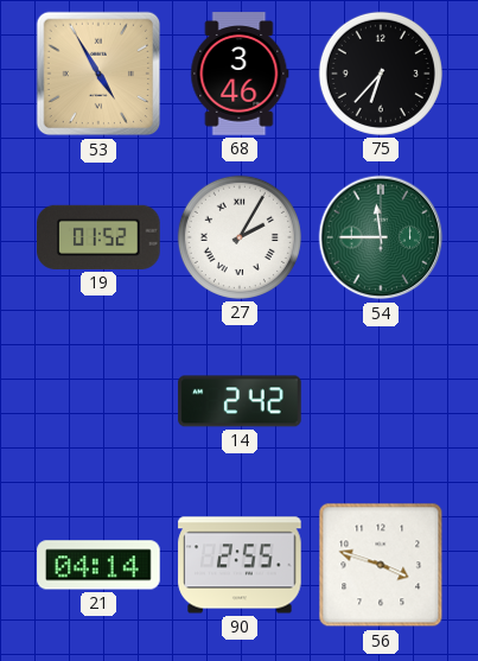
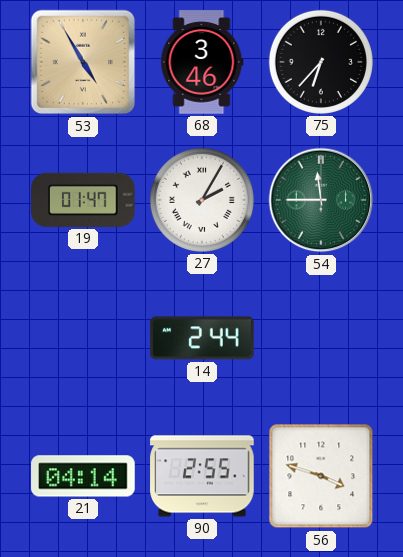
19: 01:52 -> 01:47
14: 2:42 -> 2:44
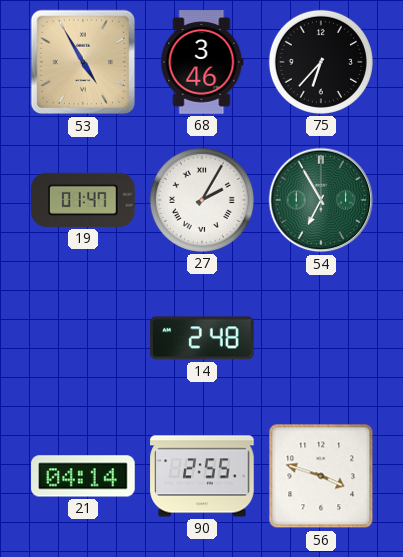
54: 11:45 -> 6:55
14: 2:44 -> 2:48
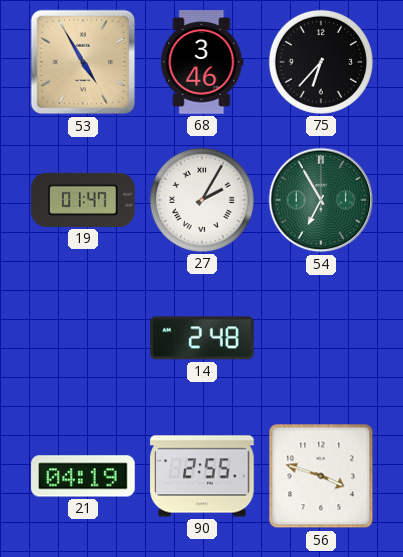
21: 04:14 -> 04:19
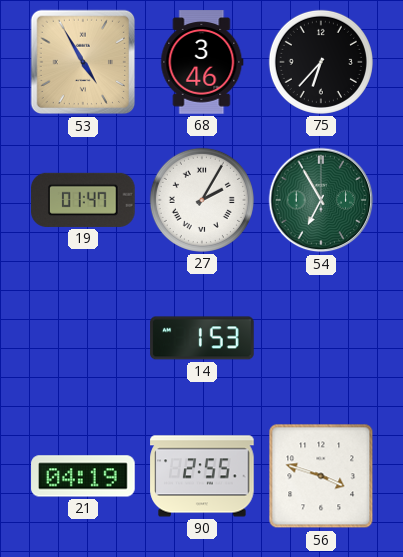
14: 2:48 -> 1:53
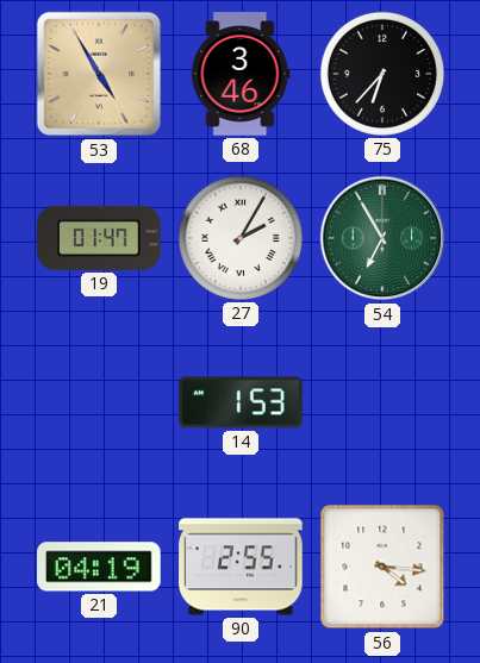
56: 3:48 -> 4:16
